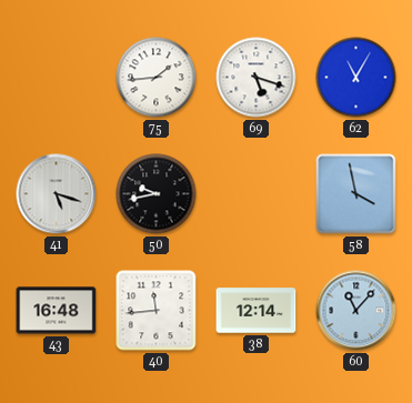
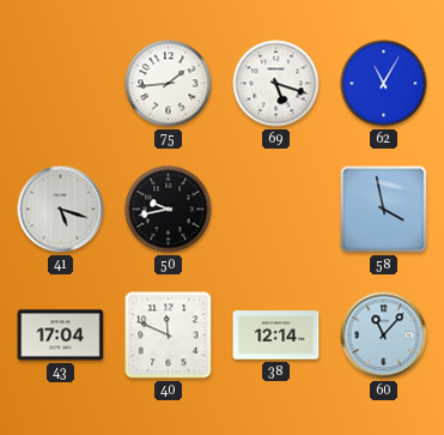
43: 16:48 -> 17:04
40: 11:44 -> 11:49
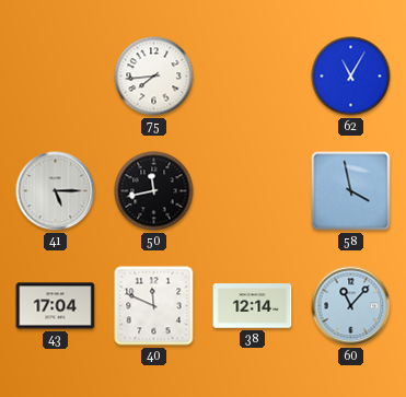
75: 1:44 -> 7:44
69: 5:18 -> none
41: 5:18 -> 5:15
50: 9:43 -> 11:43
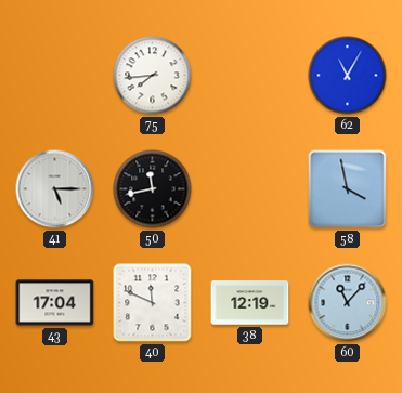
38: 12:14 -> 12:19
